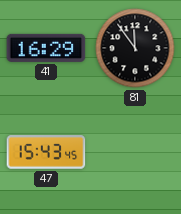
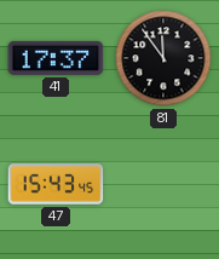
41: 16:29 -> 17:37
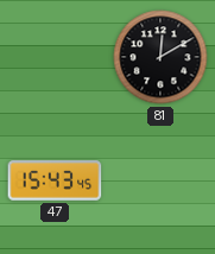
41: 17:37 -> none
81: 11:54 -> 12:10
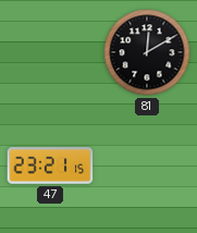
47: 15:43 -> 23:21
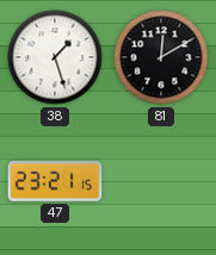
38: none -> 1:27
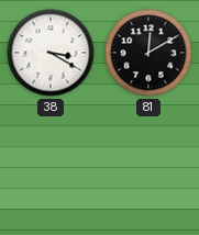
38: 1:27 -> 3:20
47: 23:21 -> none
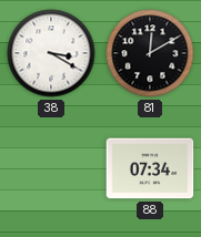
88: none -> 07:34
